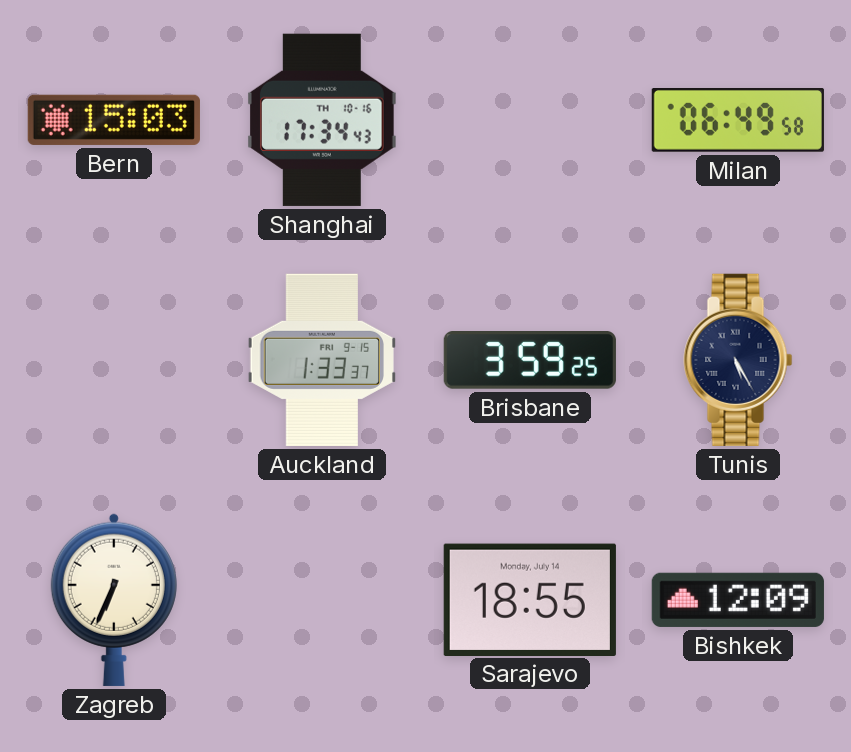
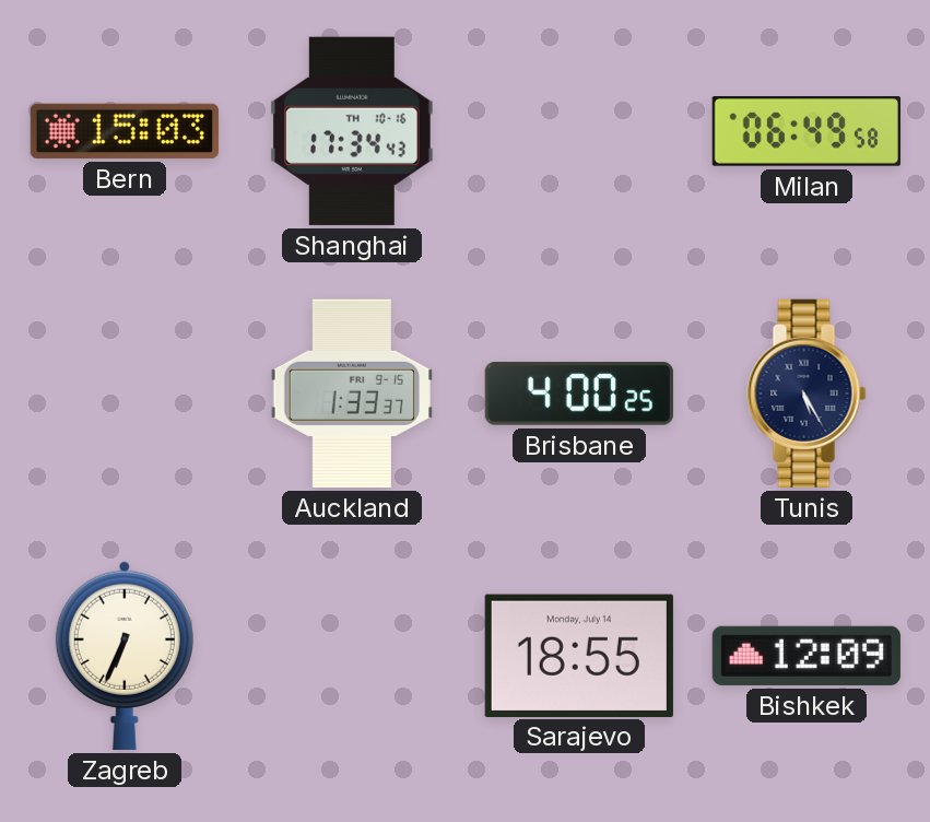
Brisbane: 3:59 -> 4:00
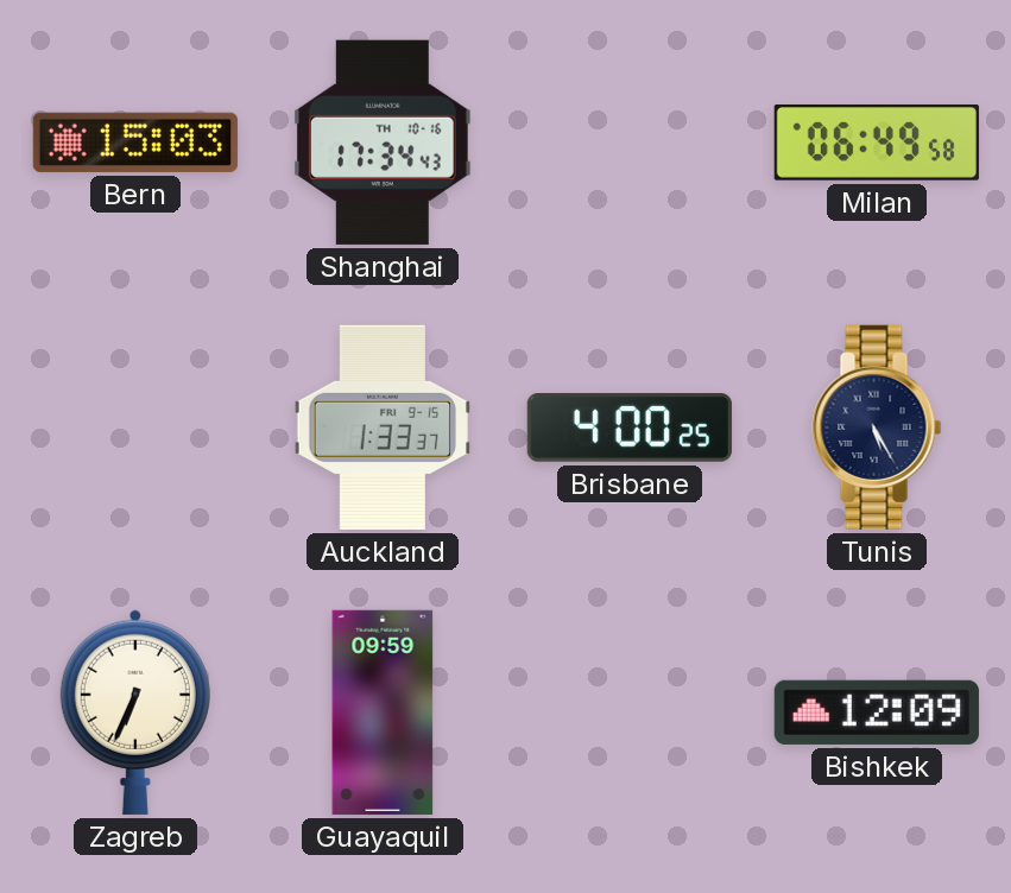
Guayaquil: none -> 09:59
Sarajevo: 18:55 -> none
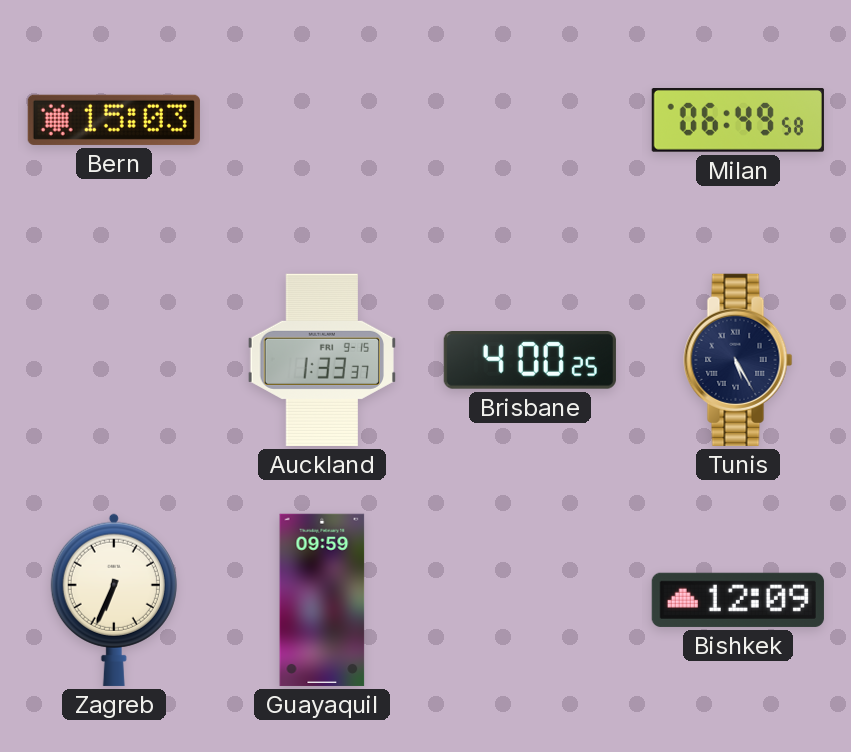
Shanghai: 17:34 -> none
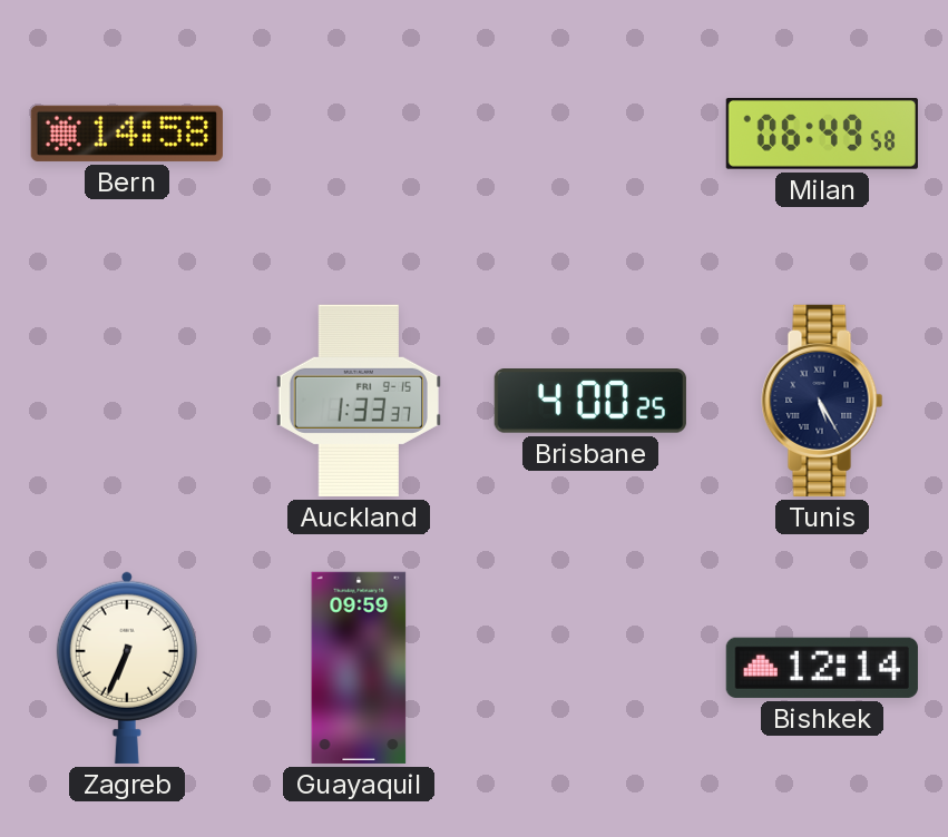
Bern: 15:03 -> 14:58
Bishkek: 12:09 -> 12:14
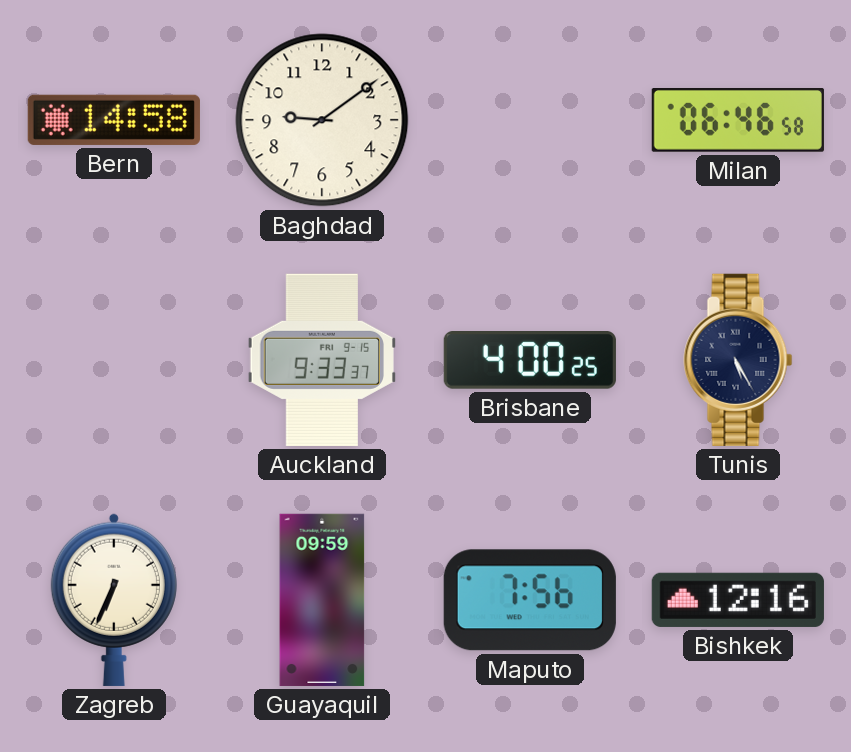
Baghdad: none -> 9:09
Milan: 06:49 -> 06:46
Auckland: 1:33 -> 9:33
Maputo: none -> 7:56
Bishkek: 12:14 -> 12:16
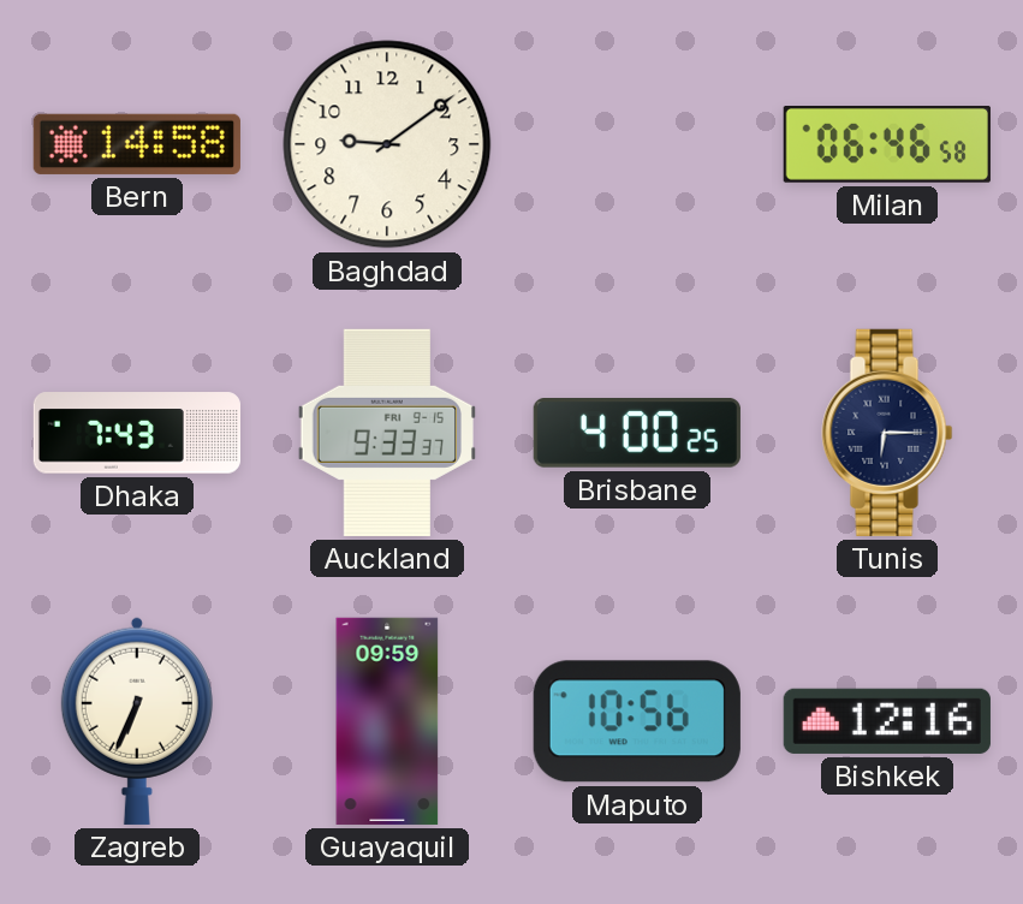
Dhaka: none -> 7:43
Tunis: 5:25 -> 6:15
Maputo: 7:56 -> 10:56
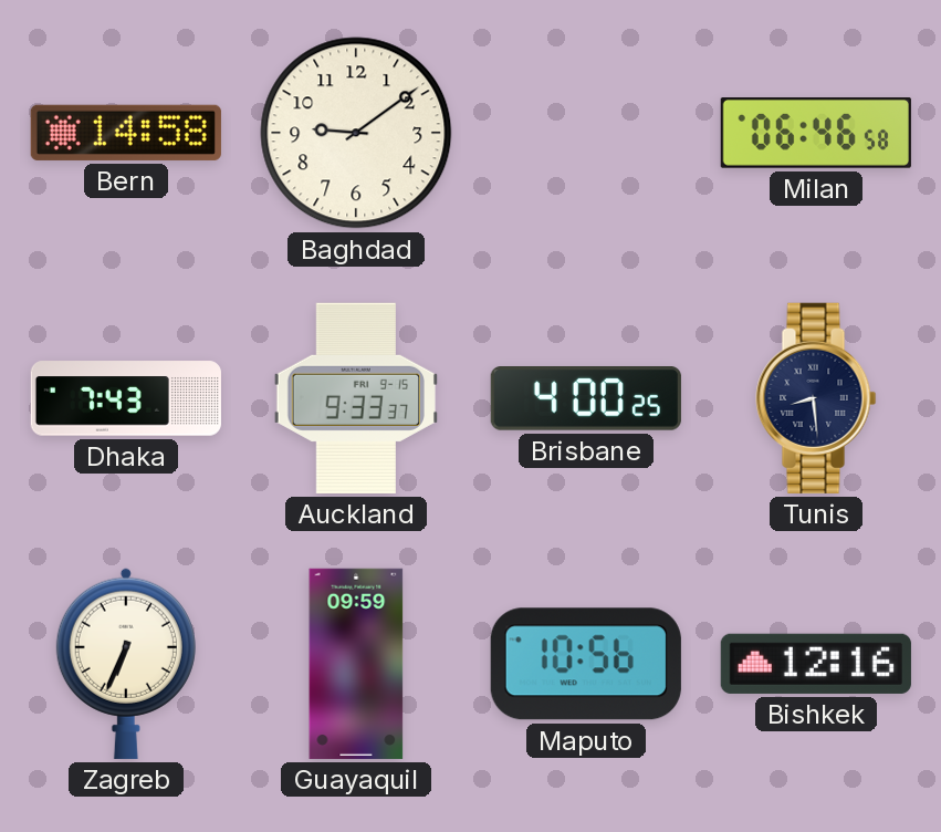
Tunis: 6:15 -> 8:29
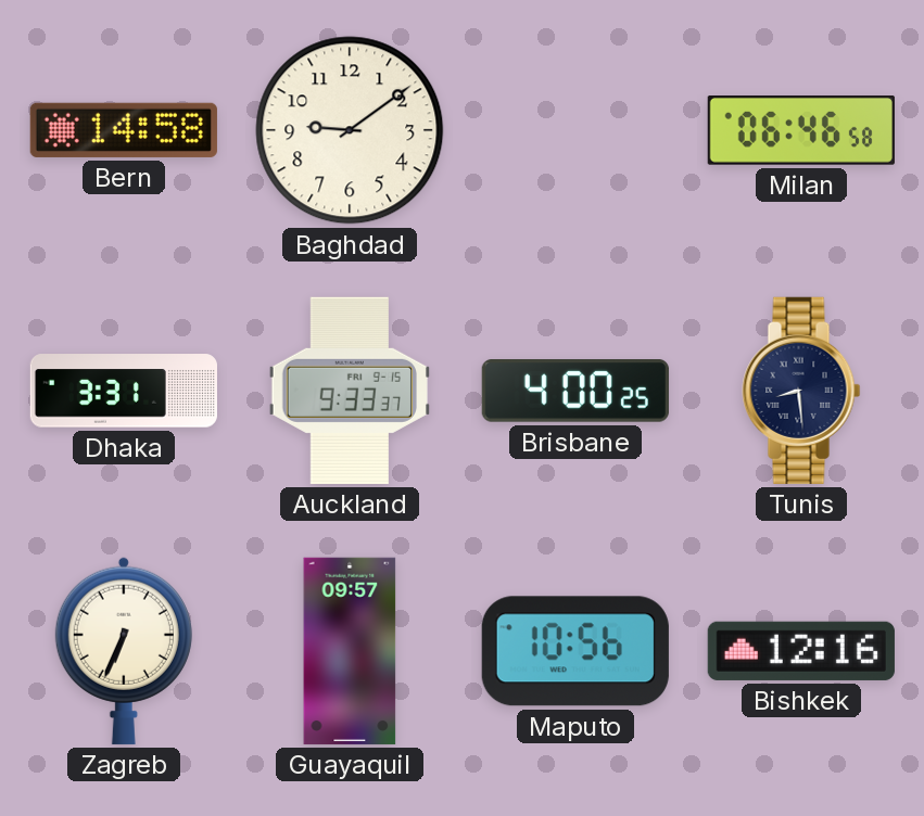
Dhaka: 7:43 -> 3:31
Guayaquil: 09:59 -> 09:57
